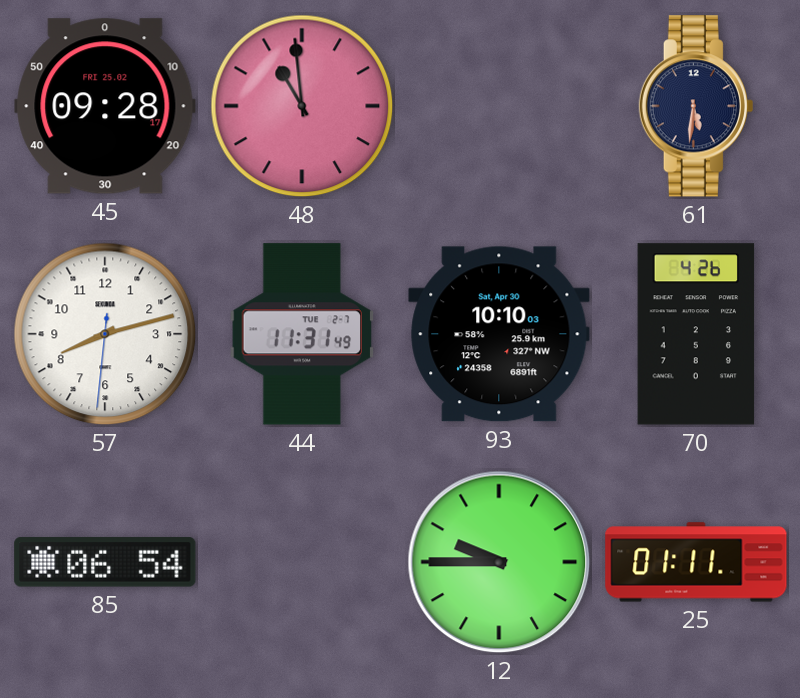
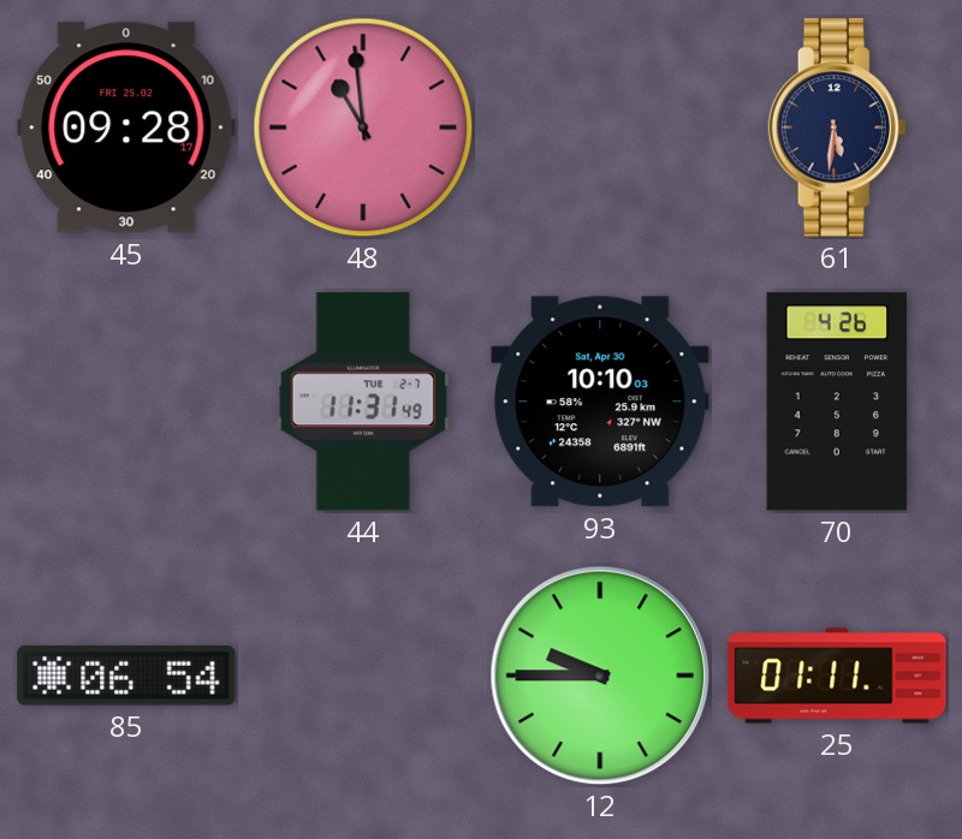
57: 8:12 -> none
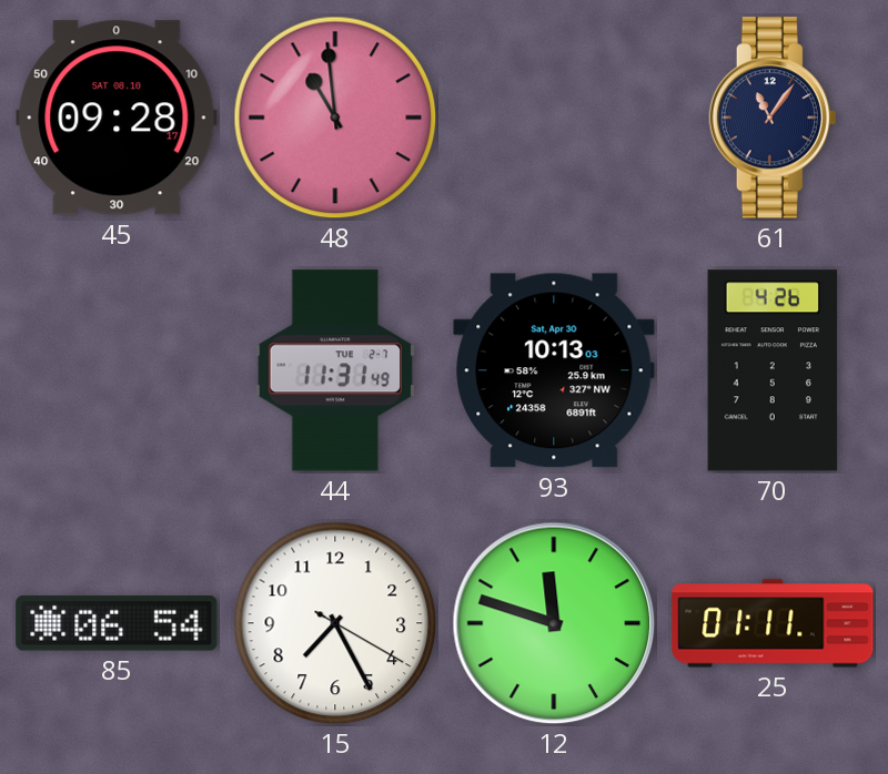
45 date: FRI 25.02 -> SAT 08.10
61: 5:31 -> 11:06
93: 10:10 -> 10:13
15: none -> 7:25
12: 9:45 -> 11:48
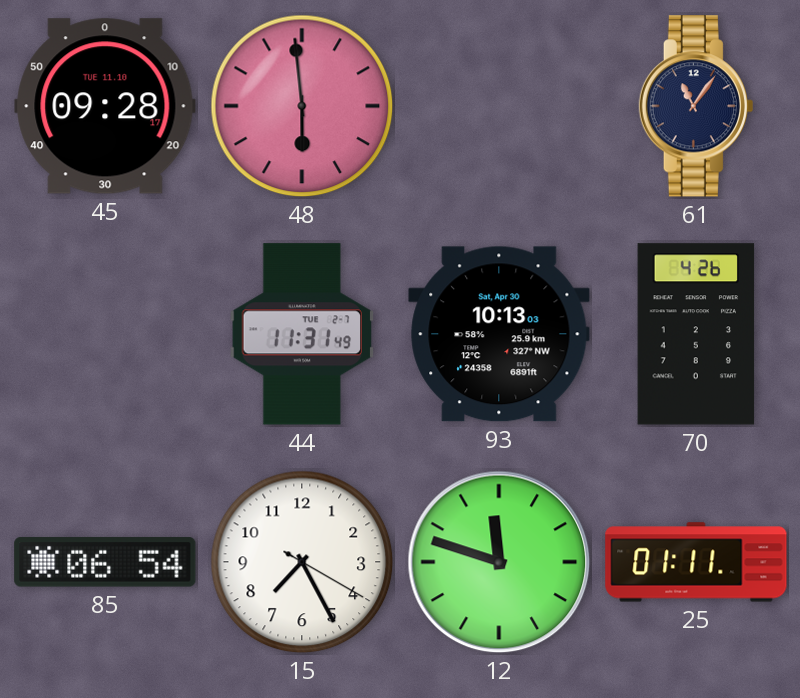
45 date: SAT 08.10 -> TUE 11.10
48: 10:59 -> 5:59
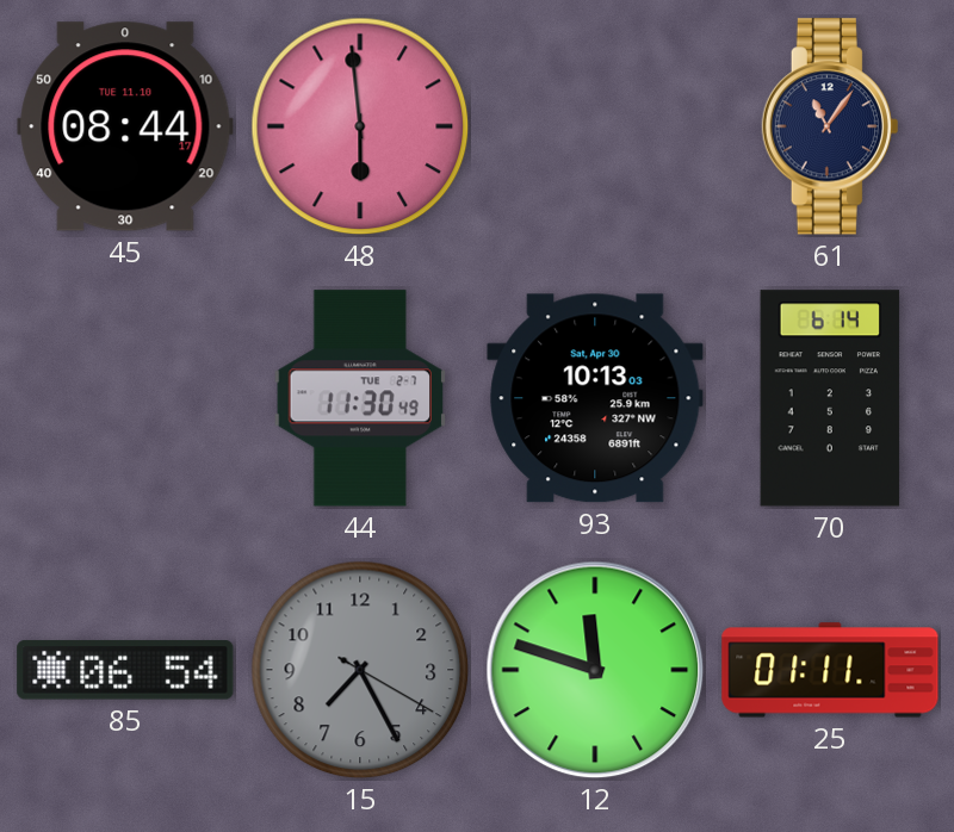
45: 09:28 -> 08:44
44: 11:31 -> 11:30
70: 4:26 -> 6:14
15 dial: white -> grey
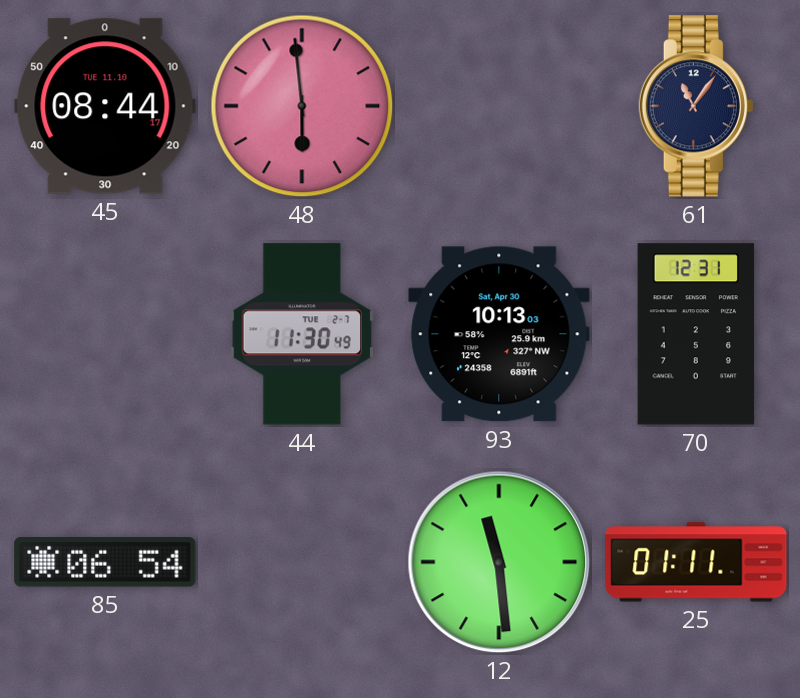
70: 6:14 -> 12:31
15: 7:25 -> none
12: 11:48 -> 11:29
